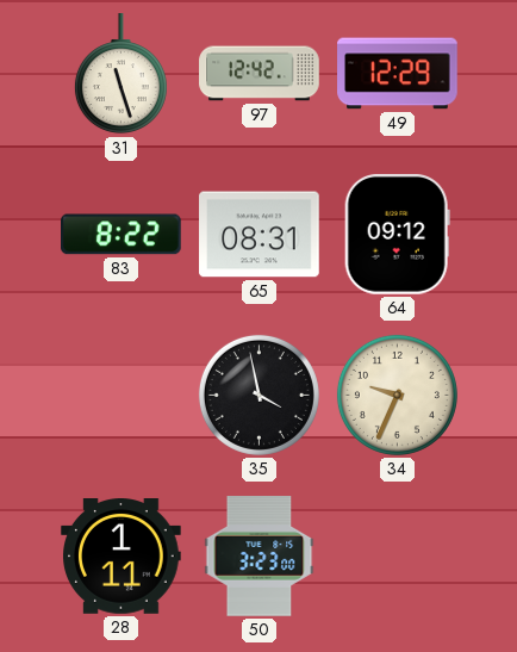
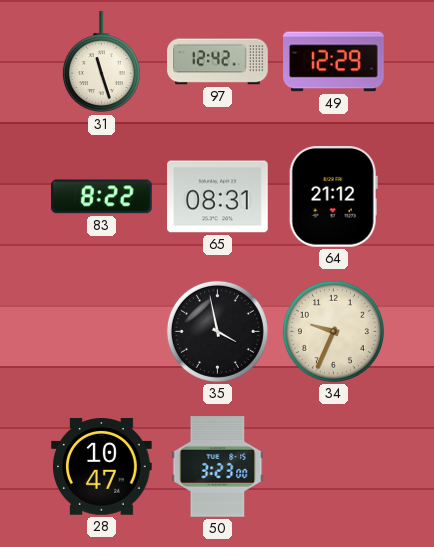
64: 09:12 -> 21:12
28: 1:11 -> 10:47
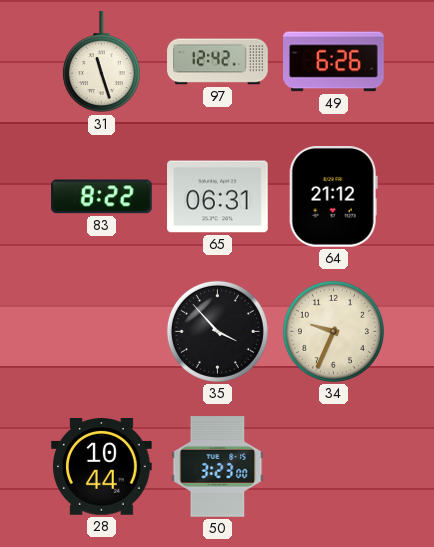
49: 12:29 -> 6:26
65: 08:31 -> 06:31
35: 3:58 -> 3:53
28: 10:47 -> 10:44
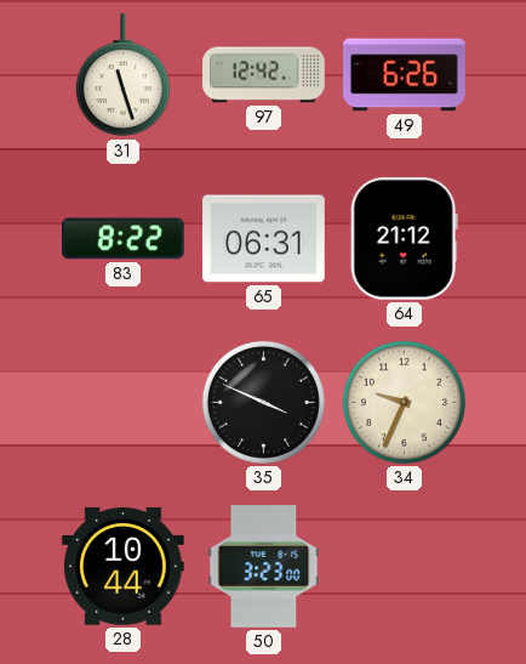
35: 3:53 -> 3:49
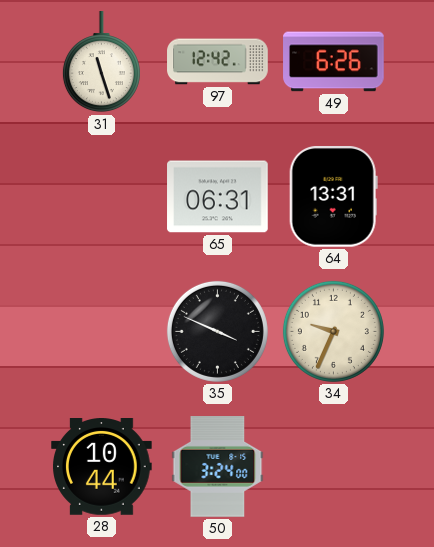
83: 8:22 -> none
64: 21:12 -> 13:31
50: 3:23 -> 3:24
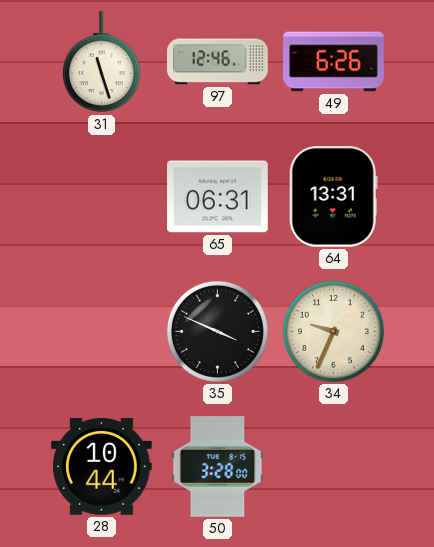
97: 12:42 -> 12:46
50: 3:24 -> 3:28
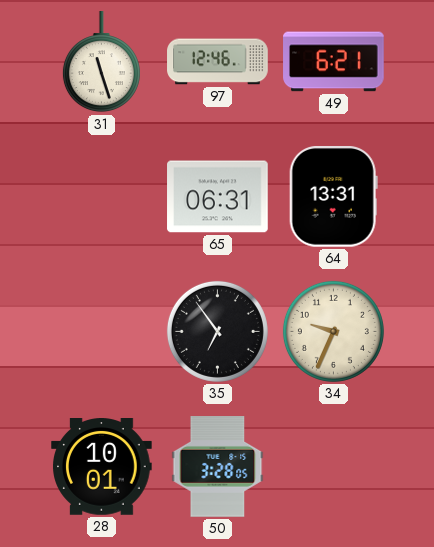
49: 6:26 -> 6:21
35: 3:49 -> 6:54
28: 10:44 -> 10:01
50: 3:28:00 -> 3:28:05
